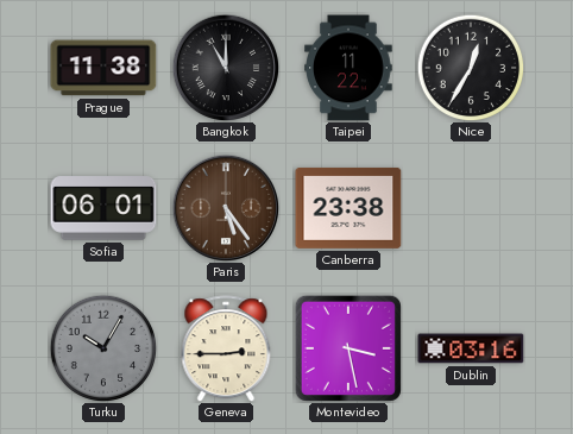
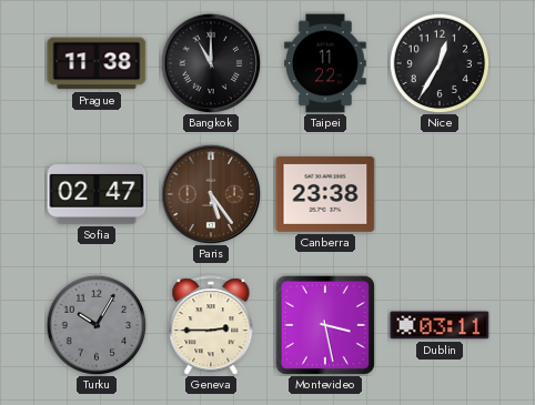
Sofia: 06:01 -> 02:47
Dublin: 03:16 -> 03:11
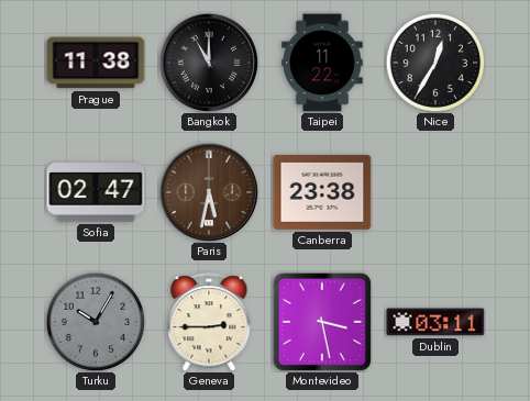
Paris: 5:24 -> 5:32
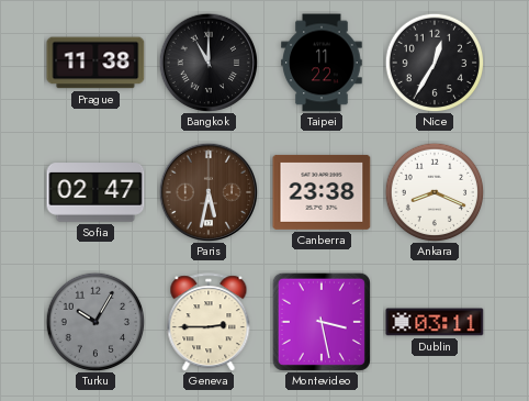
Ankara: none -> 8:19
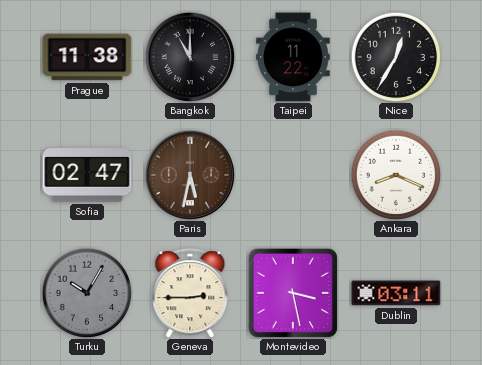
Canberra: 23:38 -> none
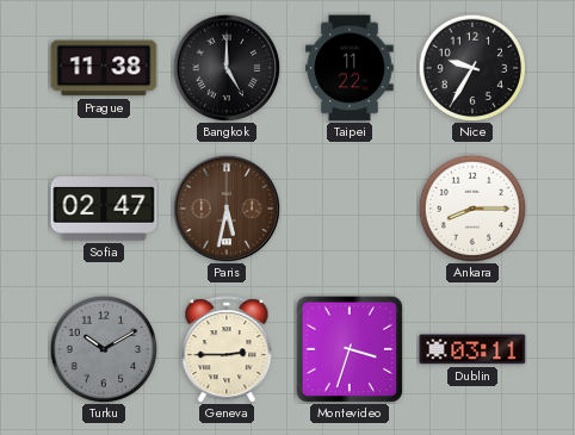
Bangkok: 11:00 -> 5:00
Nice: 12:35 -> 9:35
Ankara: 8:19 -> 8:15
Turku: 10:05 -> 10:10
Montevideo: 3:28 -> 3:33
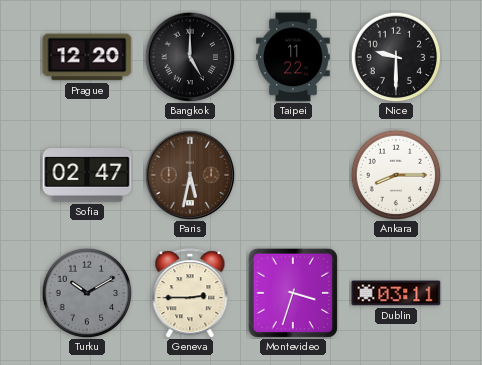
Prague: 11:38 -> 12:20
Nice: 9:35 -> 9:30
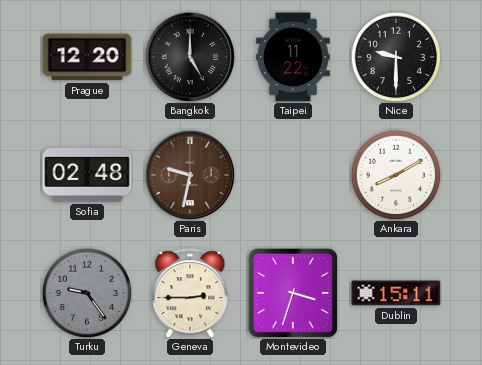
Sofia: 02:47 -> 02:48
Paris: 5:32 -> 9:32
Ankara: 8:15 -> 8:10
Turku: 10:10 -> 9:24
Dublin: 03:11 -> 15:11
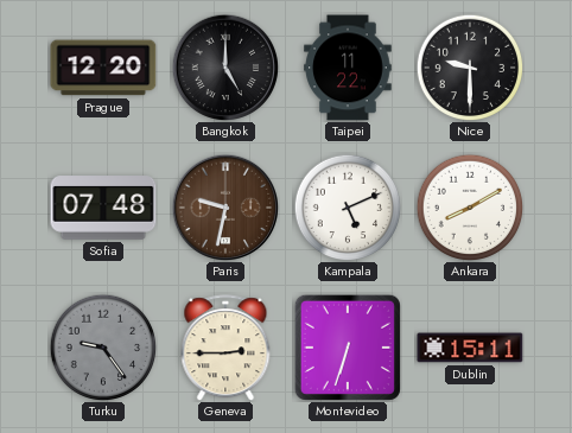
Sofia: 02:48 -> 07:48
Kampala: none -> 5:11
Montevideo: 3:33 -> 6:33
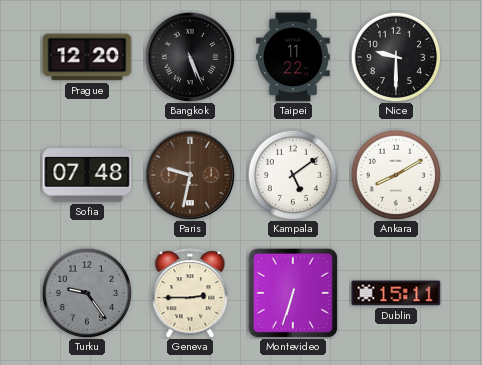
Bangkok: 5:00 -> 5:26
Kampala: 5:11 -> 5:09
